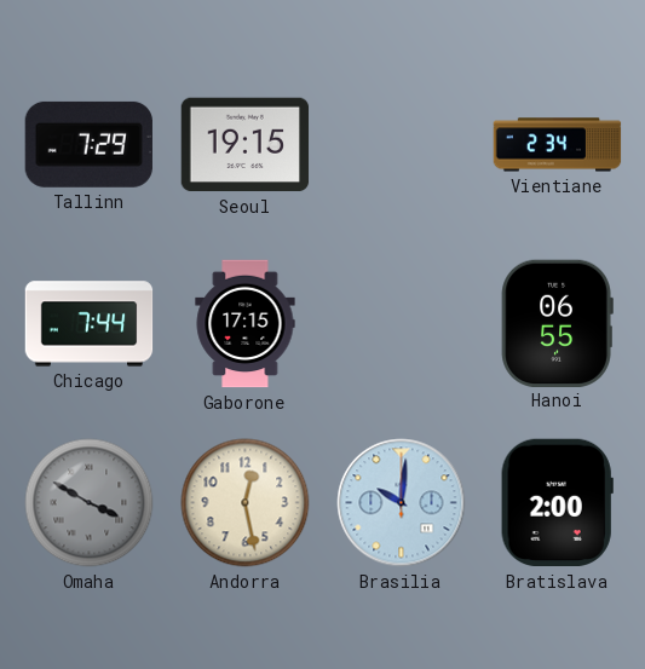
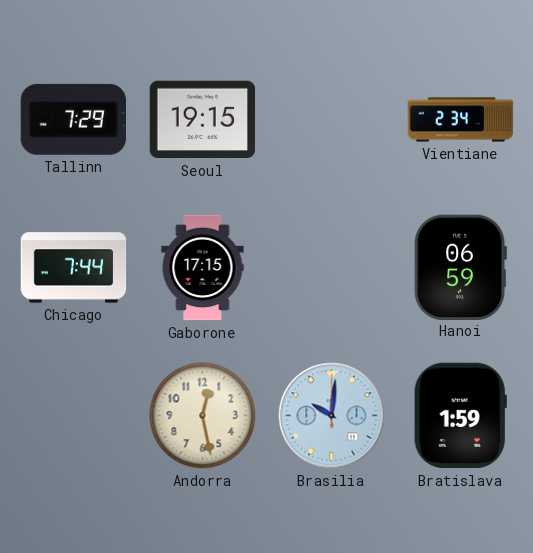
Hanoi: 06:55 -> 06:59
Omaha: 3:50 -> none
Bratislava: 2:00 -> 1:59
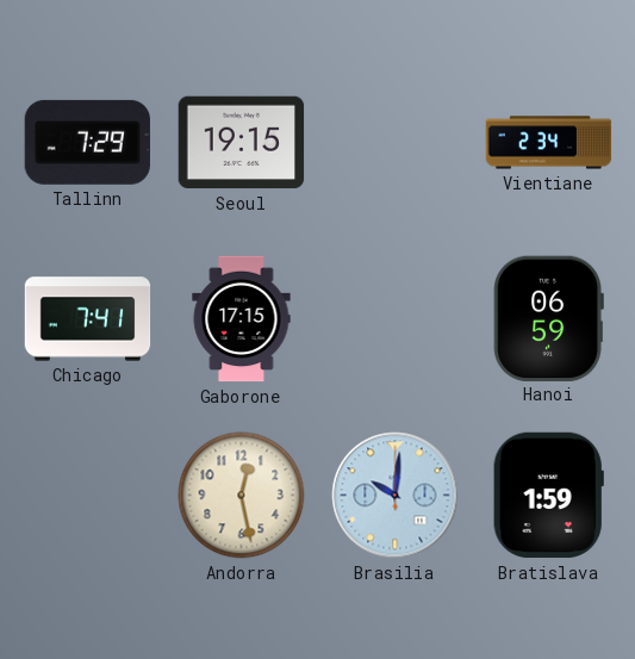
Chicago: 7:44 -> 7:41
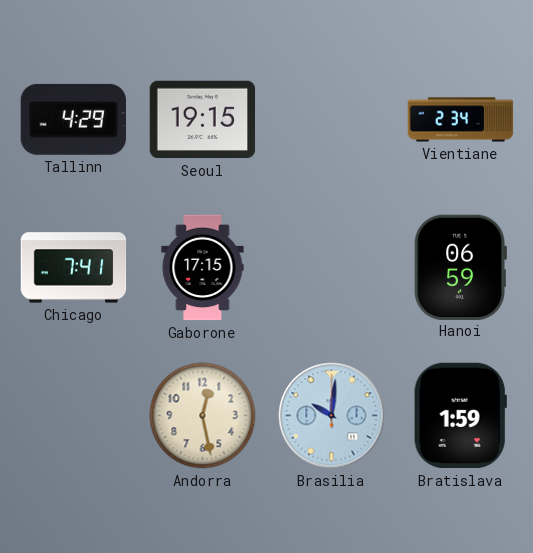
Tallinn: 7:29 -> 4:29
